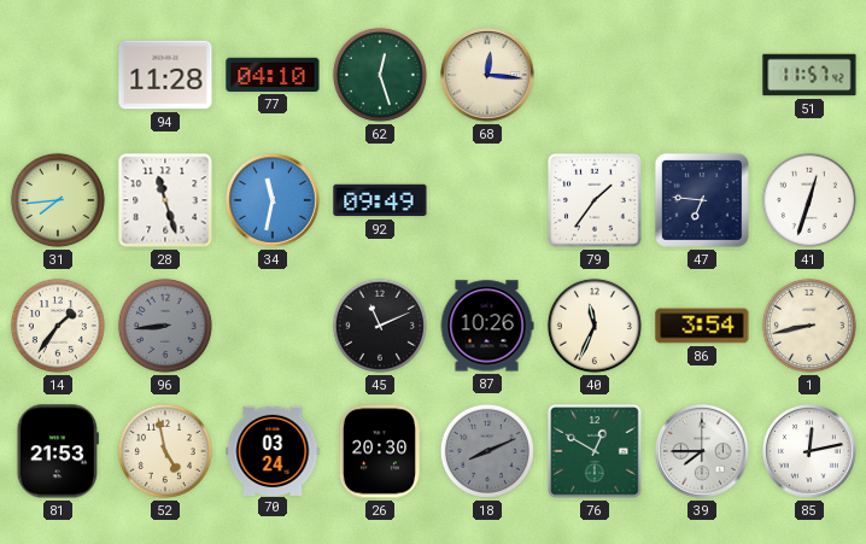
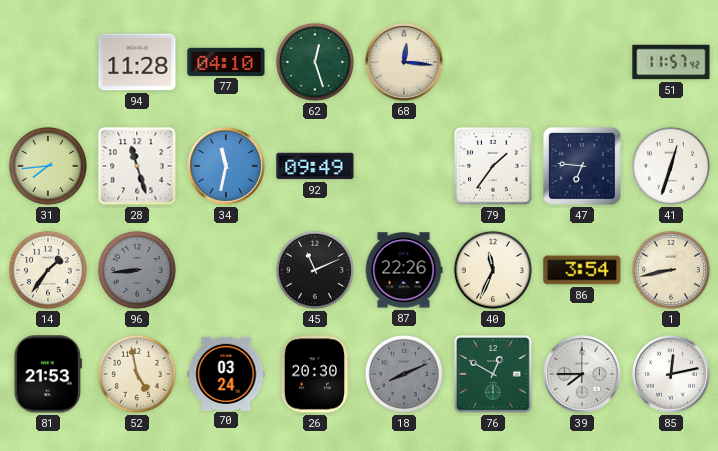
87: 10:26 -> 22:26
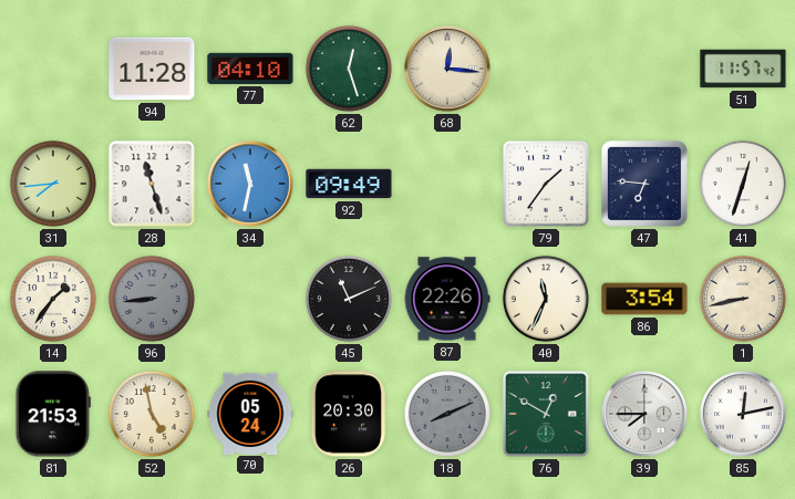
70: 03:24 -> 05:24
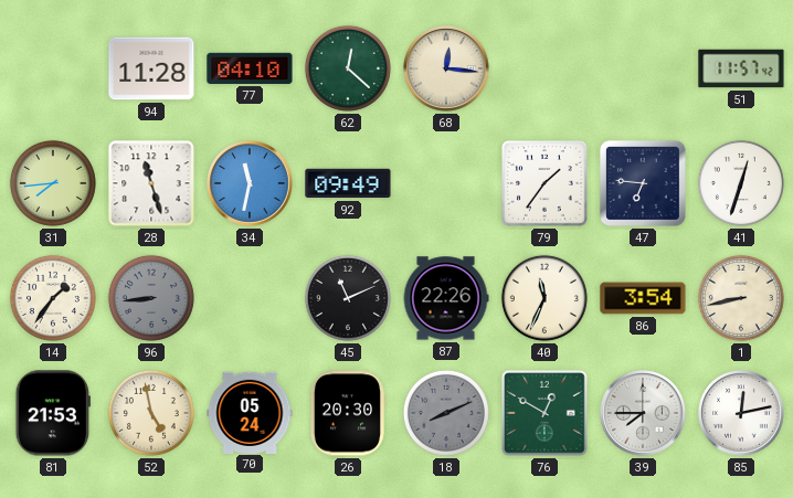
62: 12:27 -> 12:22
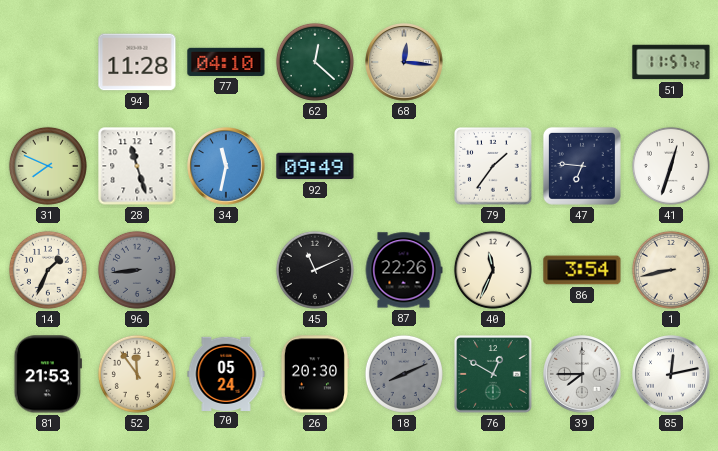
31: 7:44 -> 7:49
14: 1:36 -> 1:34
52: 4:58 -> 11:54
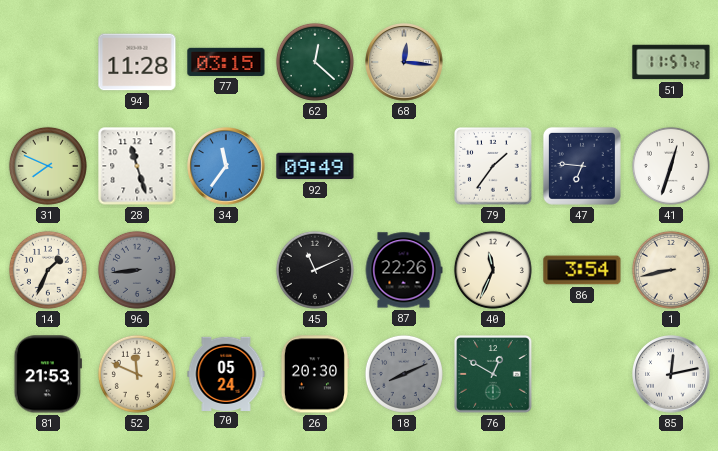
77: 04:10 -> 03:15
34: 11:32 -> 11:36
52: 11:54 -> 11:49
39: 7:45 -> none
